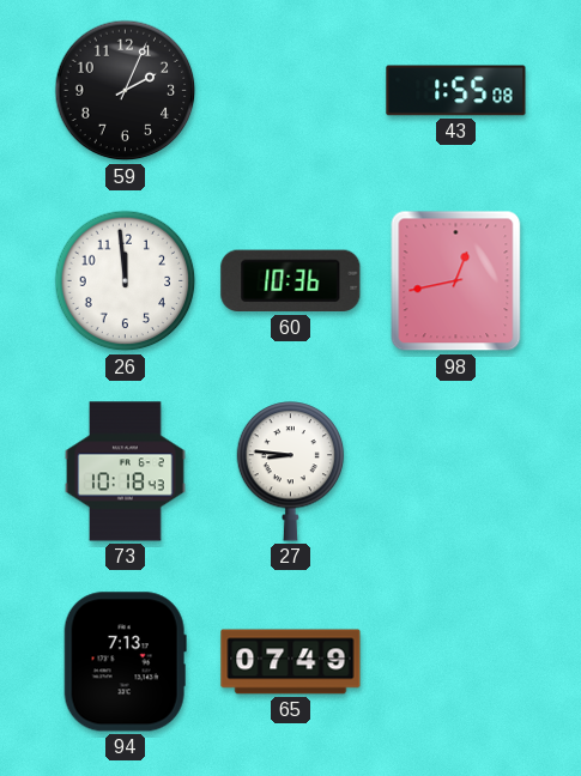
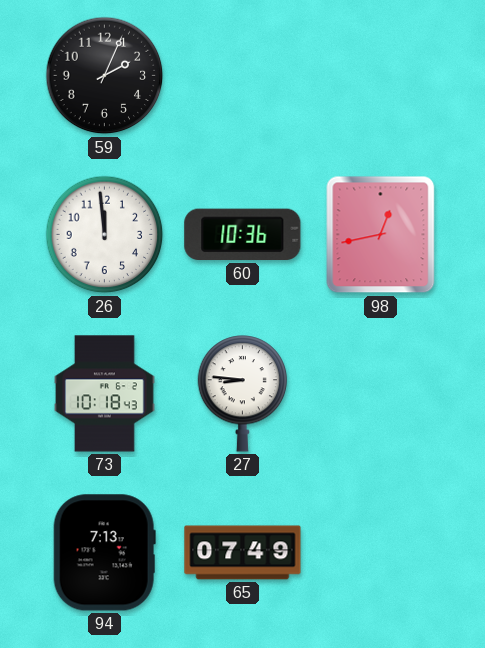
43: 1:55 -> none
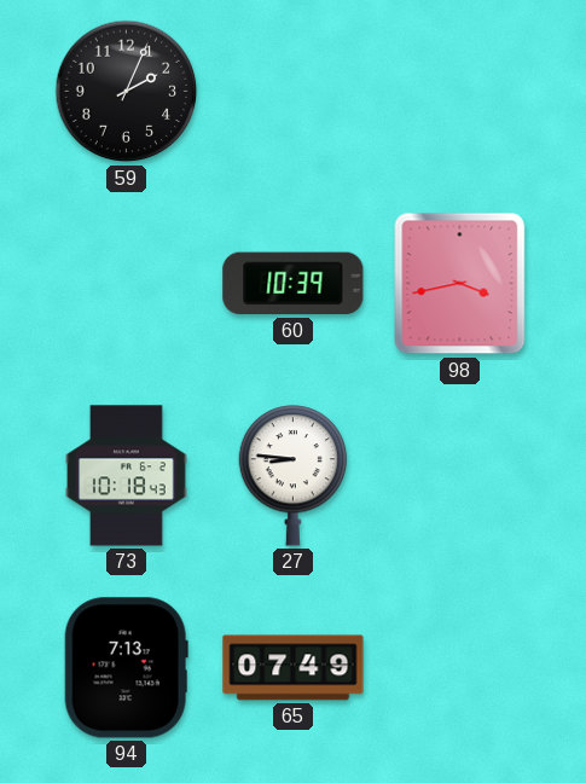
26: 11:59 -> none
60: 10:36 -> 10:39
98: 12:43 -> 3:43
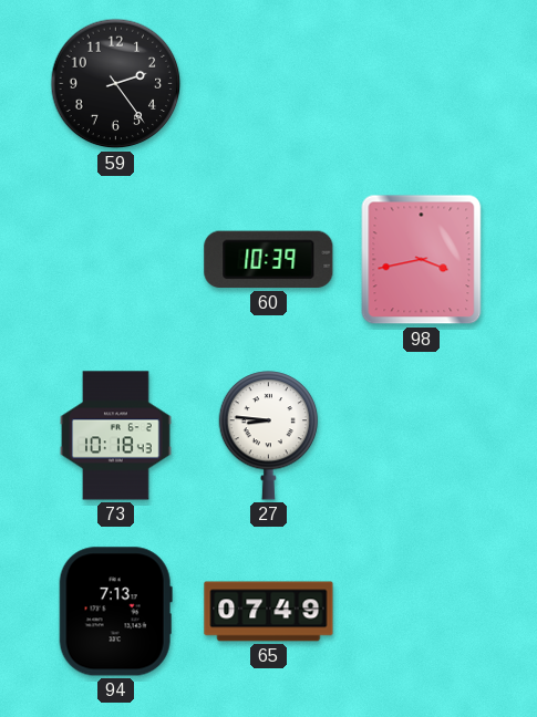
59: 2:04 -> 2:24
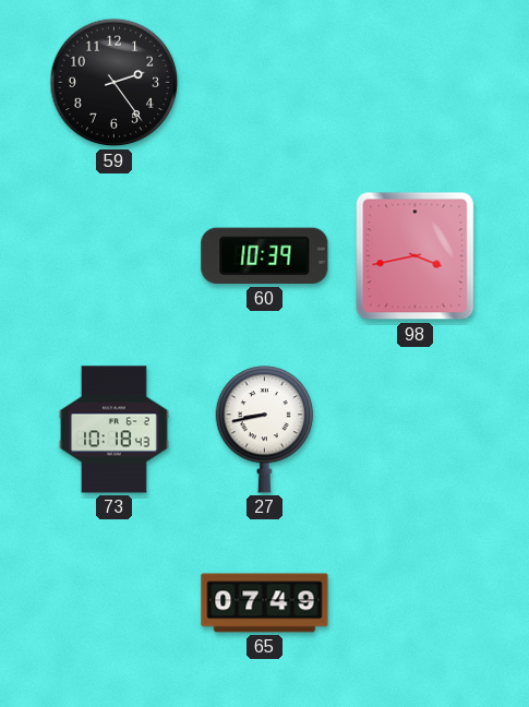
27: 8:46 -> 8:43
94: 7:13 -> none
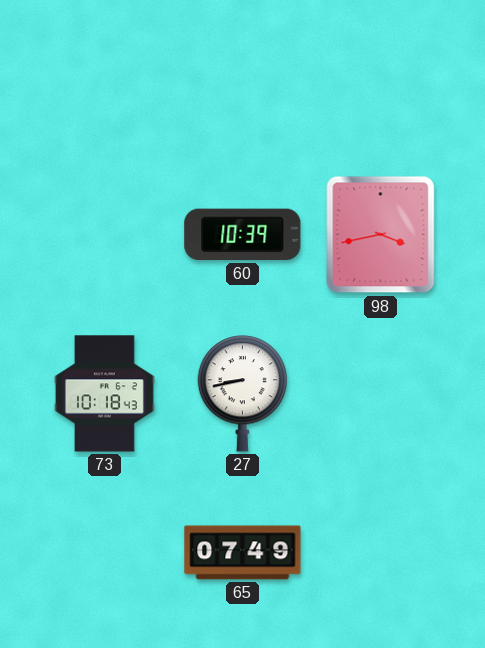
59: 2:24 -> none
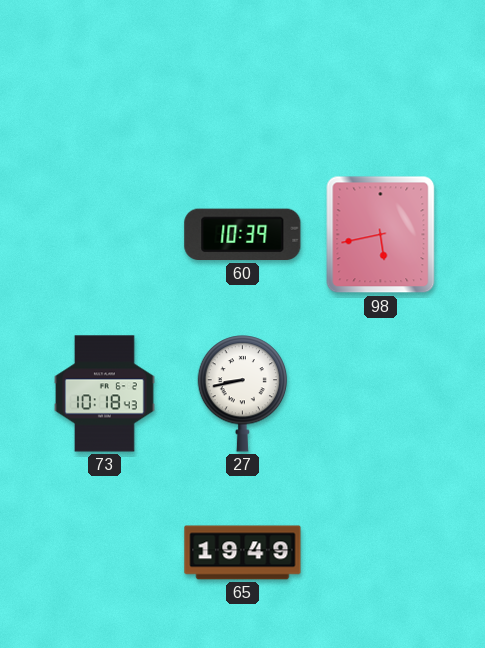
98: 3:43 -> 5:43
65: 07:49 -> 19:49
